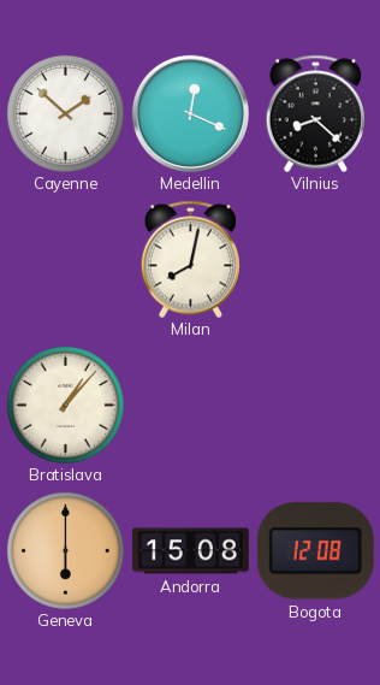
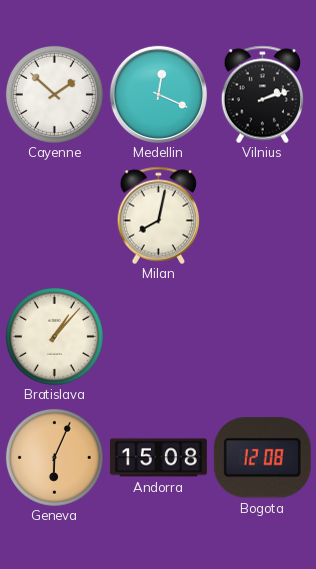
Vilnius: 8:22 -> 2:12
Geneva: 6:00 -> 6:04
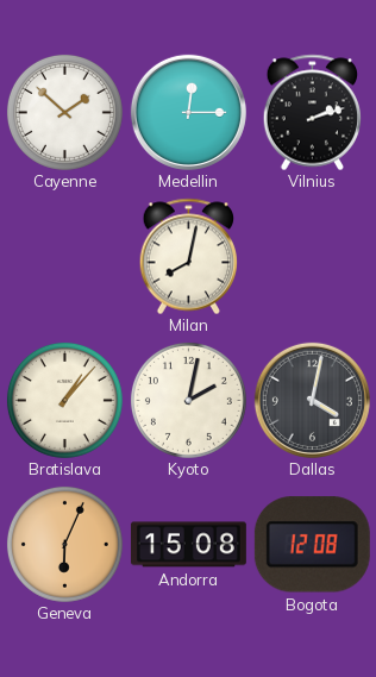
Medellin: 12:19 -> 12:15
Kyoto: none -> 2:02
Dallas: none -> 4:02
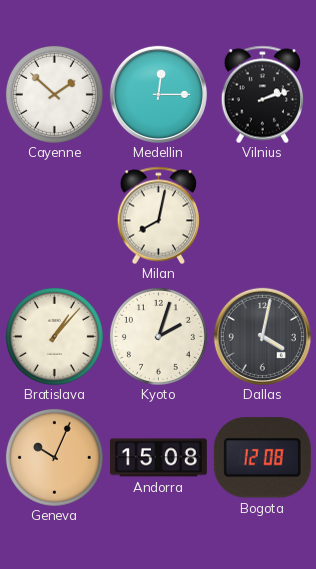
Kyoto: 2:02 -> 2:03
Geneva: 6:04 -> 10:04
